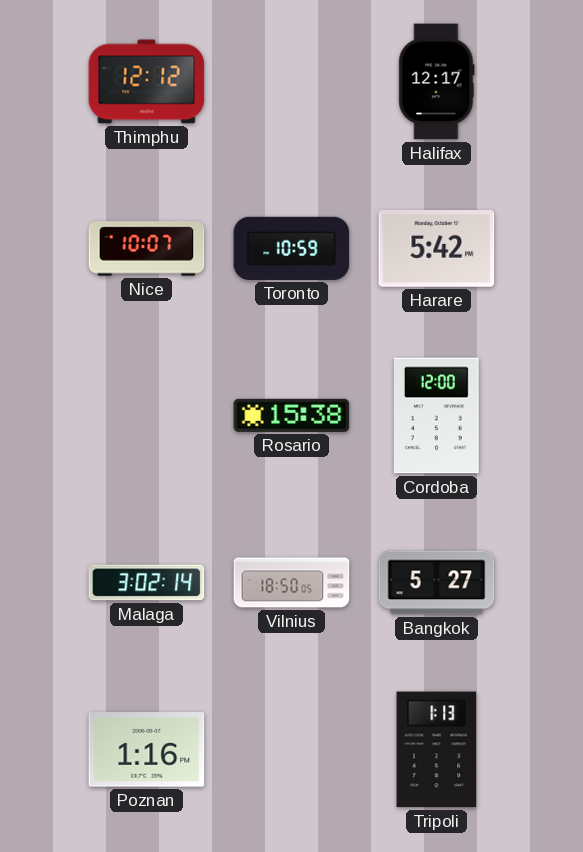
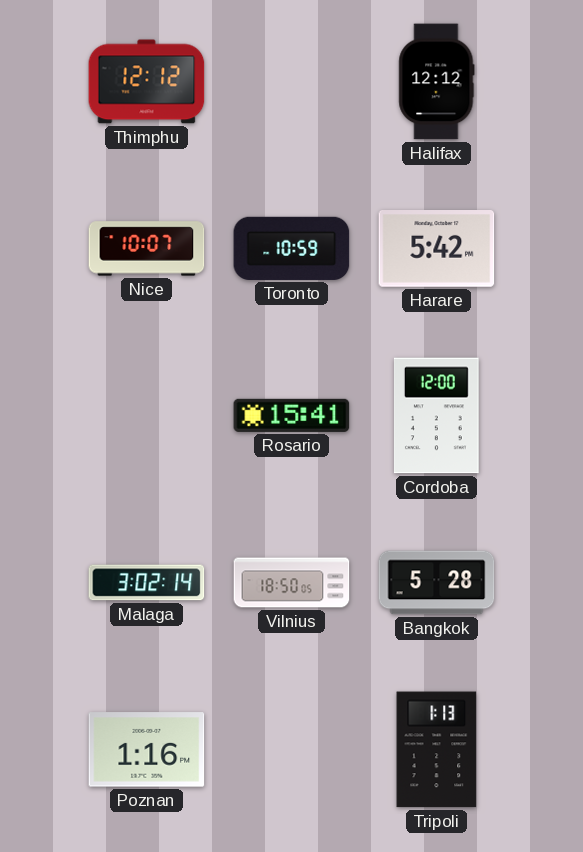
Halifax: 12:17 -> 12:12
Rosario: 15:38 -> 15:41
Bangkok: 5:27 -> 5:28
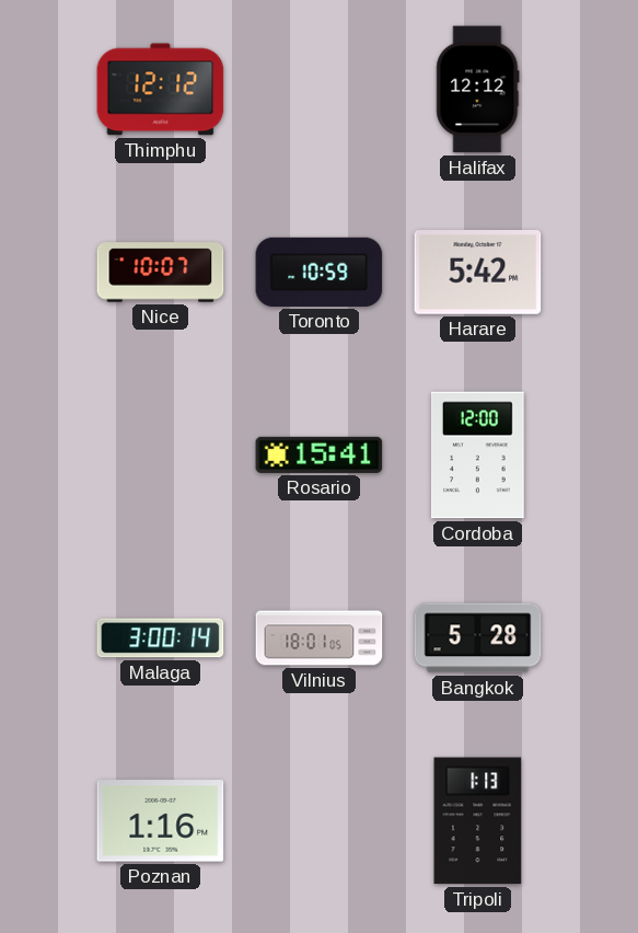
Malaga: 3:02 -> 3:00
Vilnius: 18:50 -> 18:01
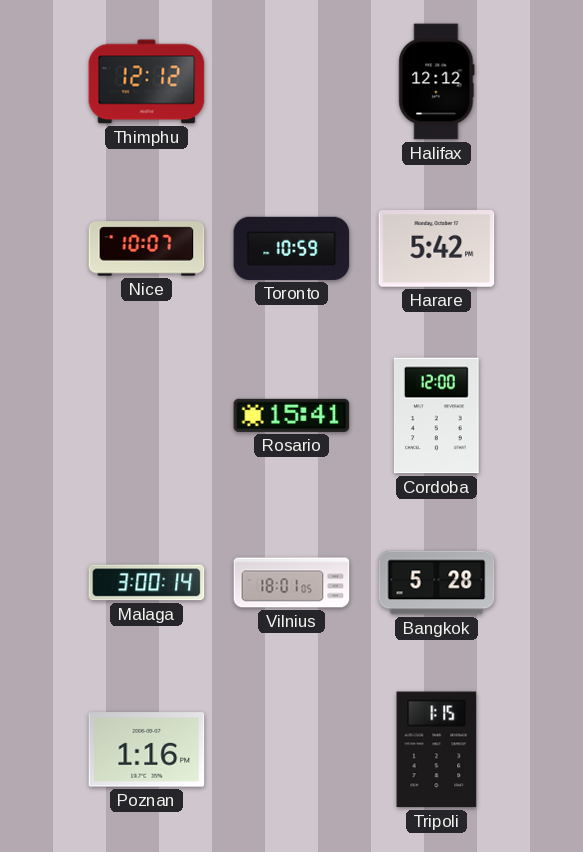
Tripoli: 1:13 -> 1:15
